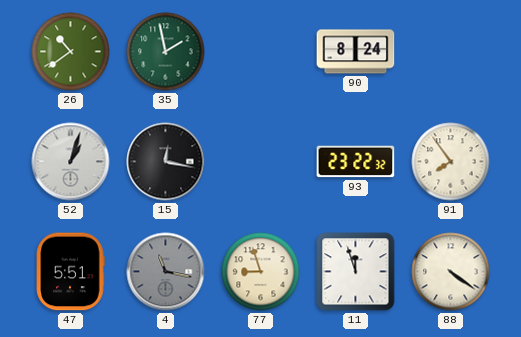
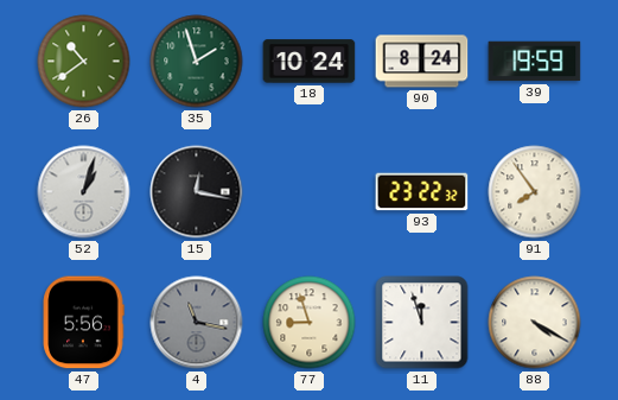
35: 1:58 -> 1:57
18: none -> 10:24
39: none -> 19:59
47: 5:51 -> 5:56
88: 4:21 -> 4:20
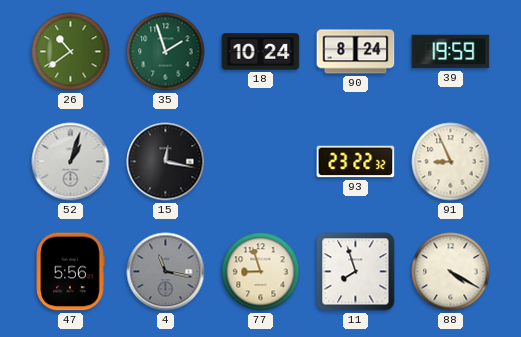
91: 7:54 -> 8:56
11: 11:57 -> 7:57
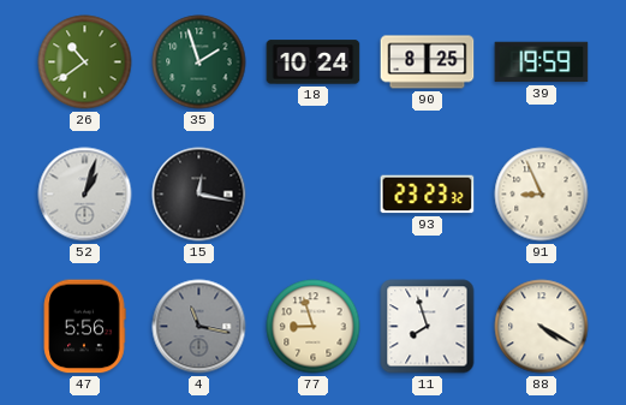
90: 8:24 -> 8:25
93: 23:22 -> 23:23
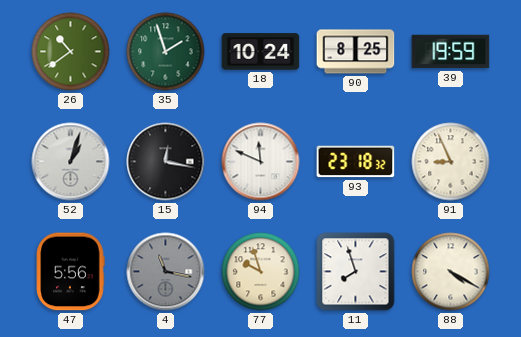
94: none -> 11:49
93: 23:23 -> 23:18
77: 8:57 -> 9:57
